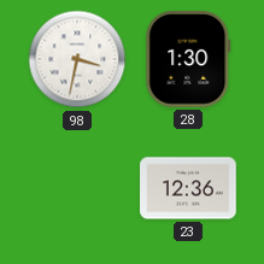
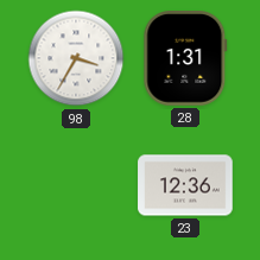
98: 3:32 -> 3:35
28: 1:30 -> 1:31
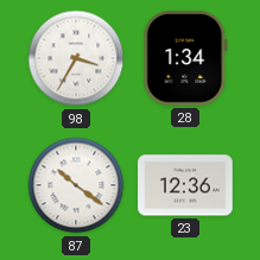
28: 1:31 -> 1:34
87: none -> 10:21
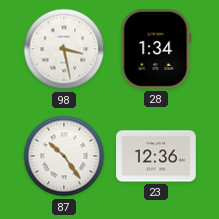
98: 3:35 -> 3:28
87: 10:21 -> 10:24
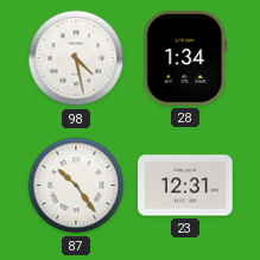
98: 3:28 -> 4:28
23: 12:36 -> 12:31
